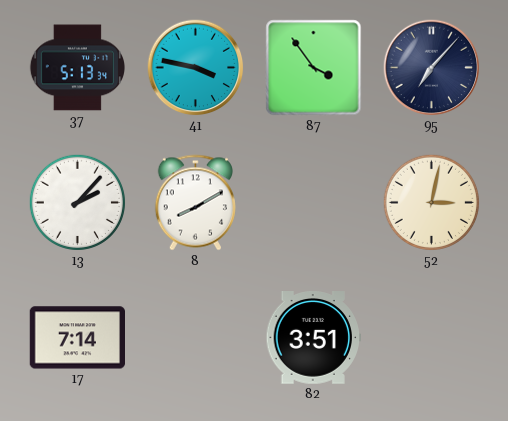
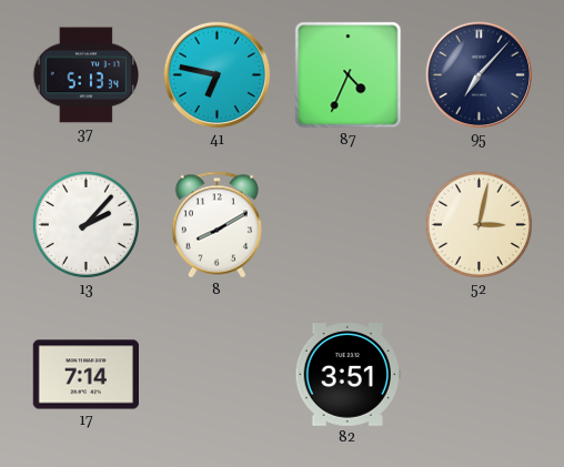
41: 3:47 -> 6:47
87: 3:54 -> 4:34
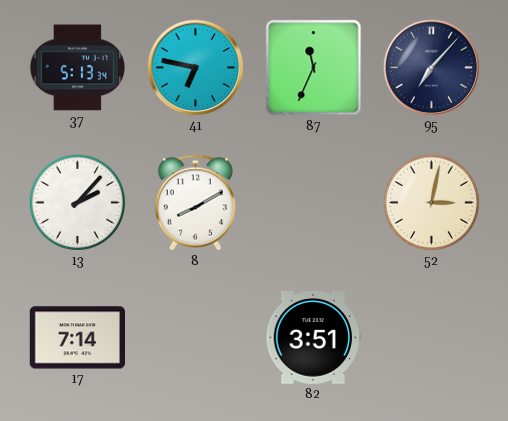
87: 4:34 -> 11:34
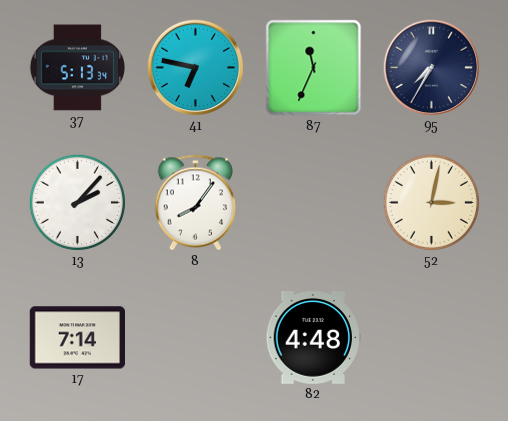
95: 7:07 -> 7:35
8: 8:10 -> 8:06
82: 3:51 -> 4:48
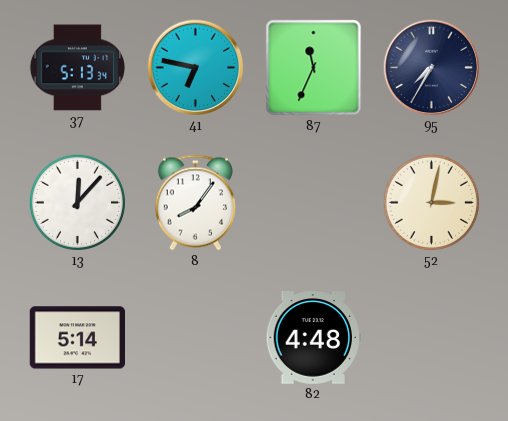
13: 2:07 -> 12:07
17: 7:14 -> 5:14
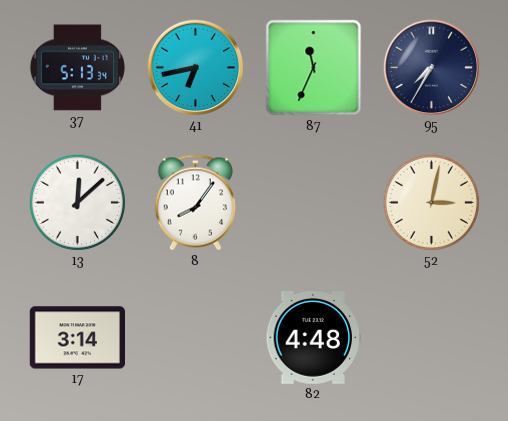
41: 6:47 -> 6:43
13: 12:07 -> 12:08
17: 5:14 -> 3:14
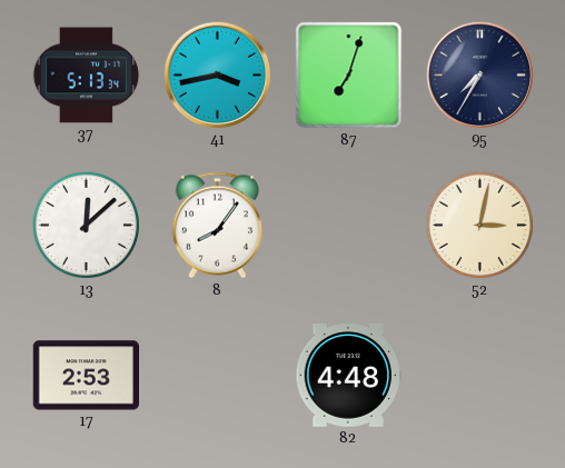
41: 6:43 -> 3:43
87: 11:34 -> 7:03
17: 3:14 -> 2:53
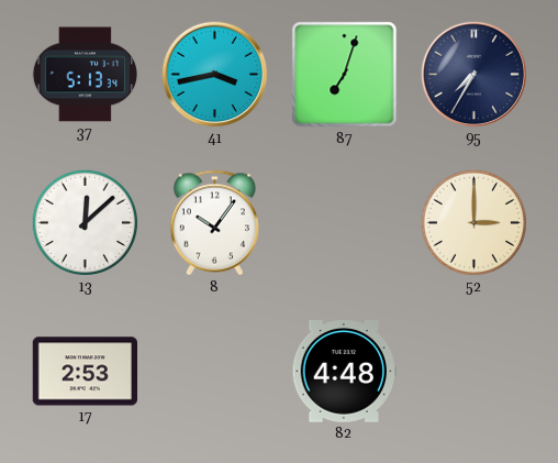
8: 8:06 -> 10:06
52: 3:02 -> 3:00
